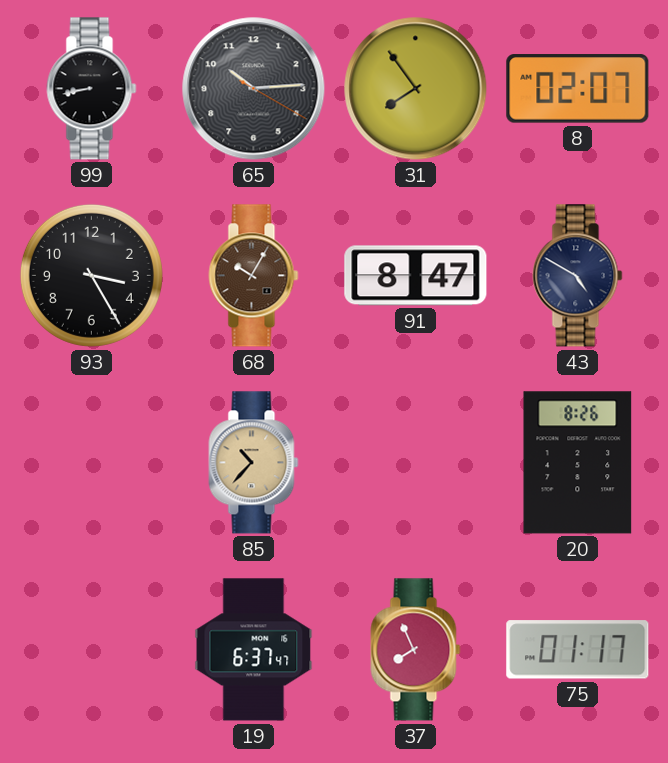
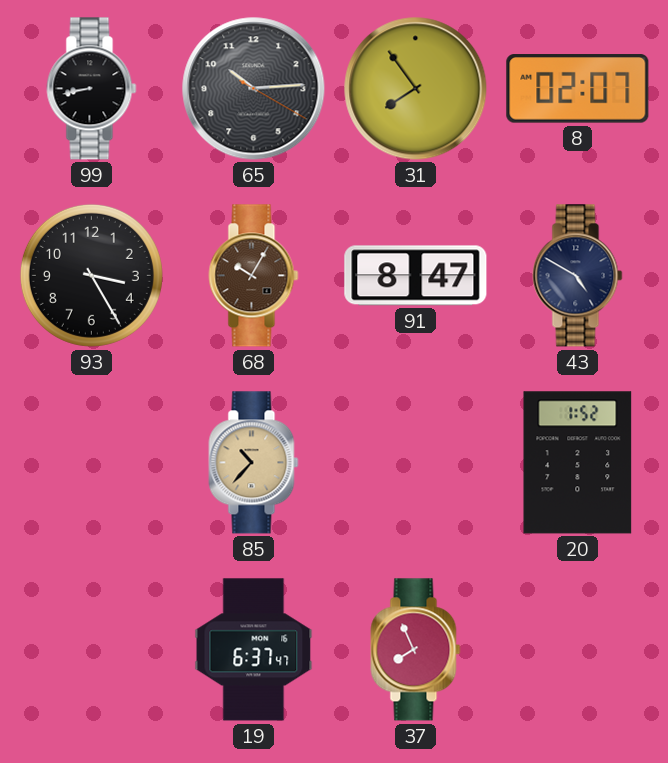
20: 8:26 -> 1:52
75: 01:17 -> none
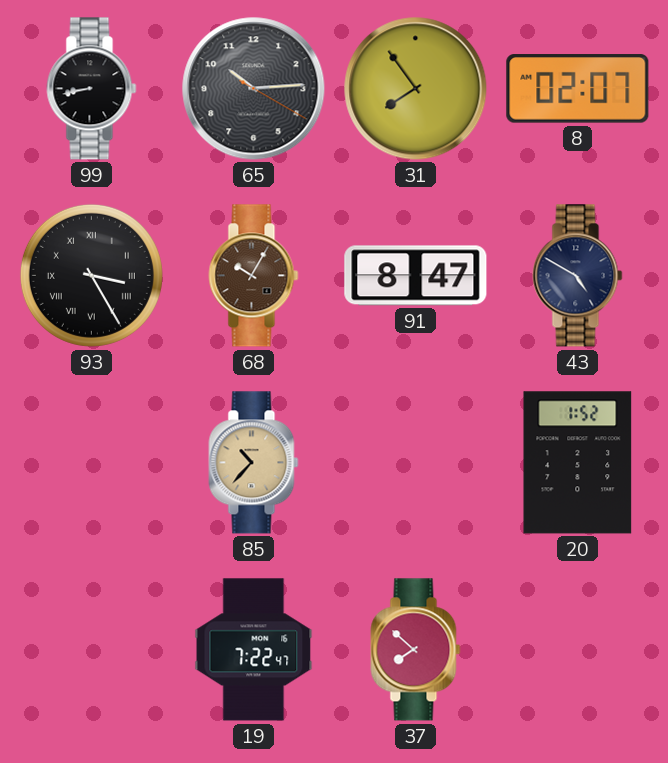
93 numerals: Arabic -> Roman
19: 6:37 -> 7:22
37: 7:56 -> 7:52
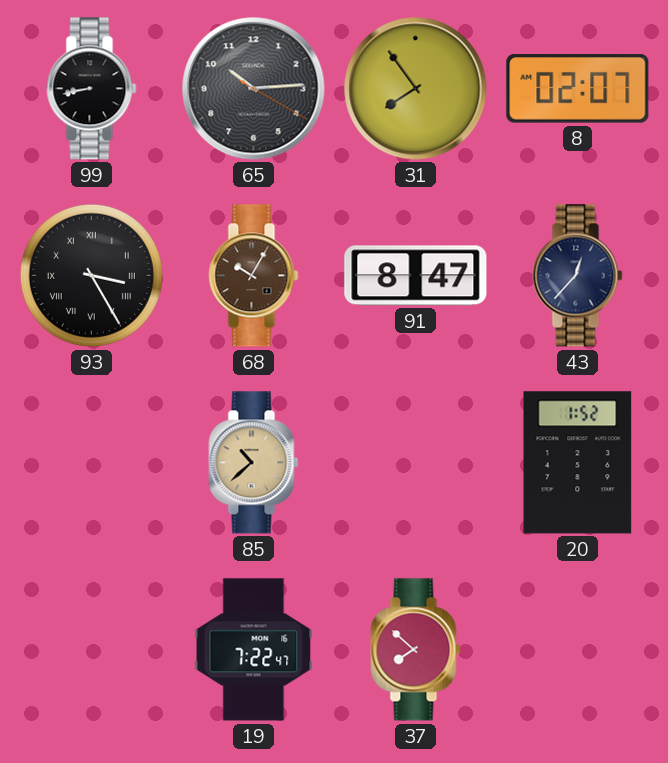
43: 4:50 -> 12:37
85: 10:37 -> 10:38
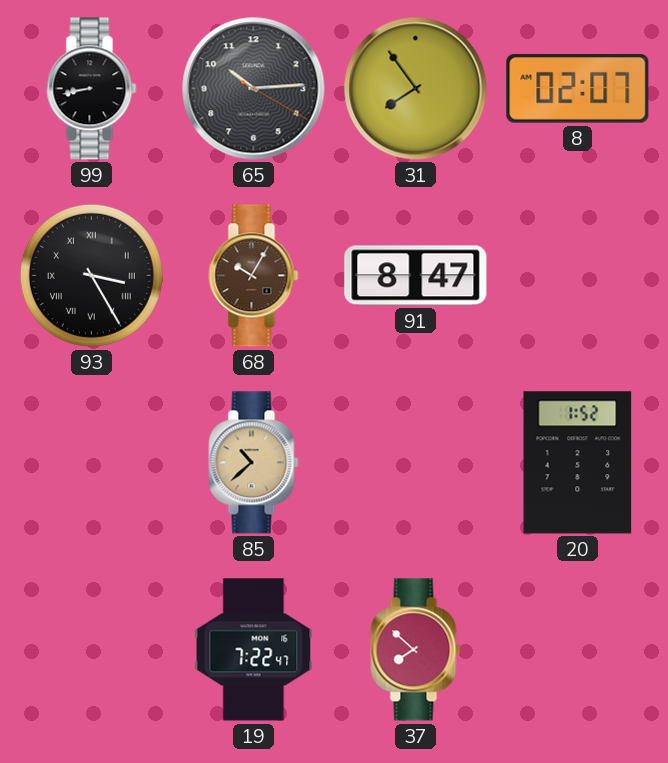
43: 12:37 -> none
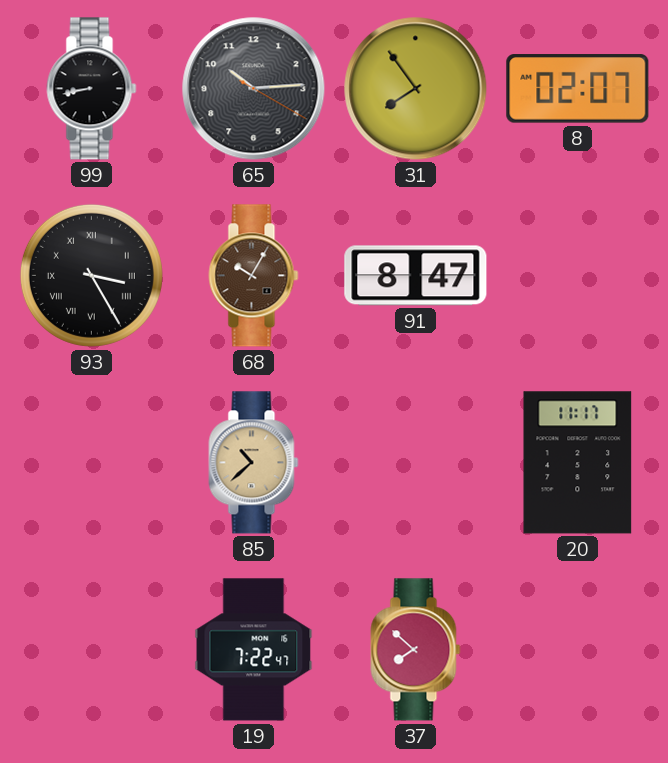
20: 1:52 -> 11:17
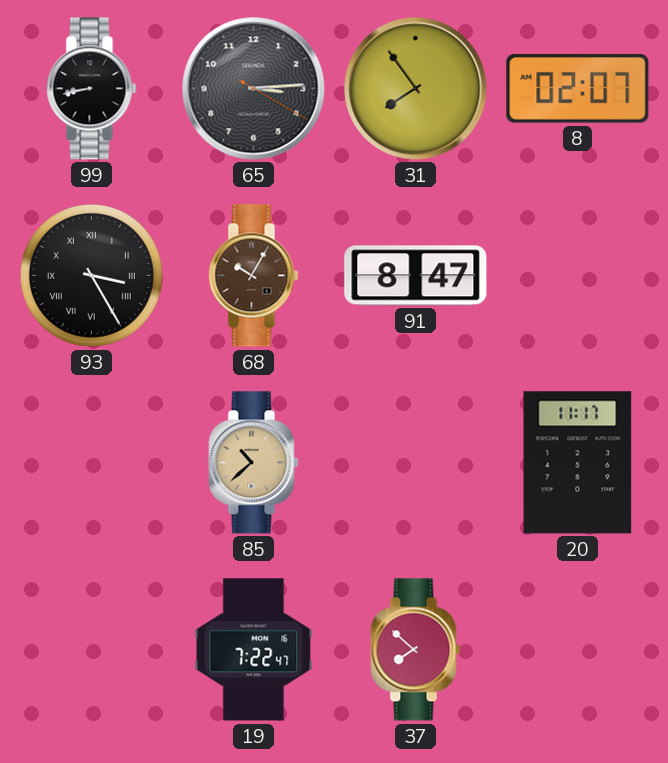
65: 10:14 -> 3:14
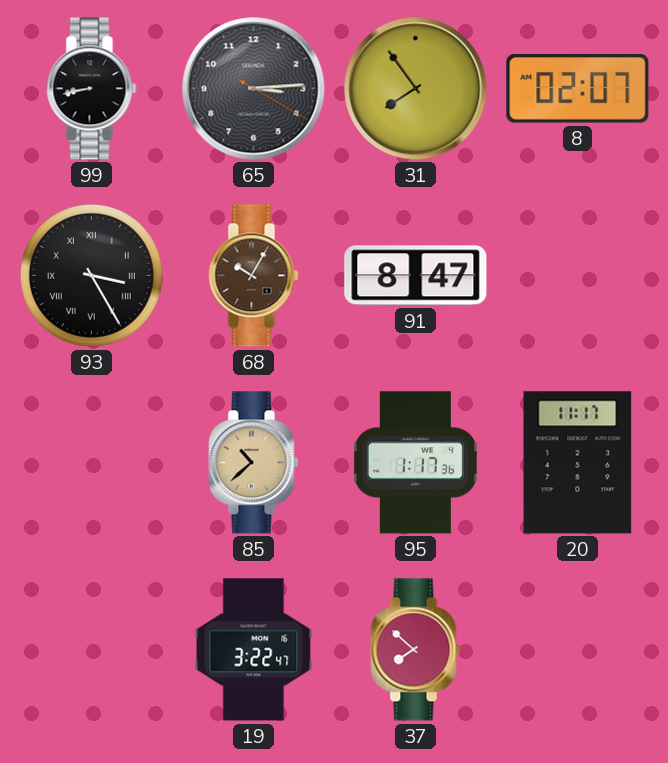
95: none -> 1:17
19: 7:22 -> 3:22
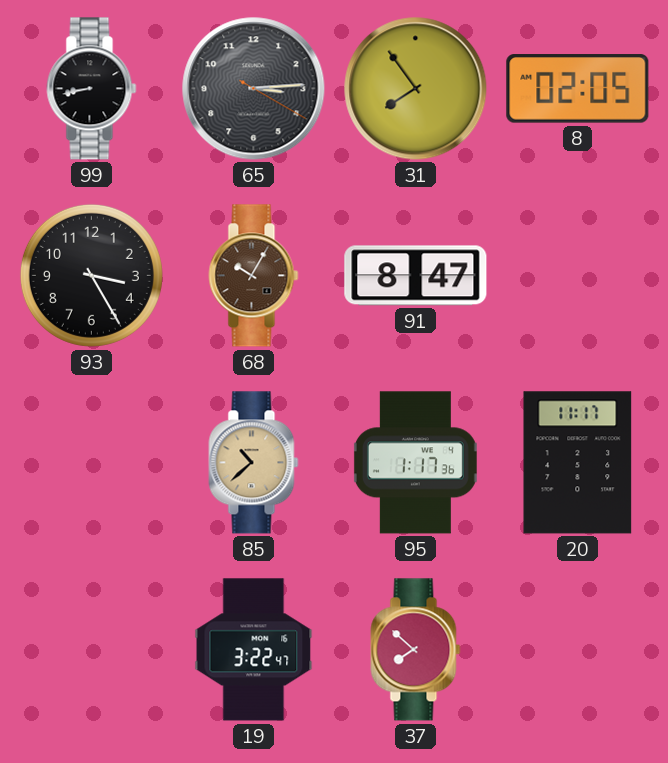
8: 02:07 -> 02:05
93 numerals: Roman -> Arabic
